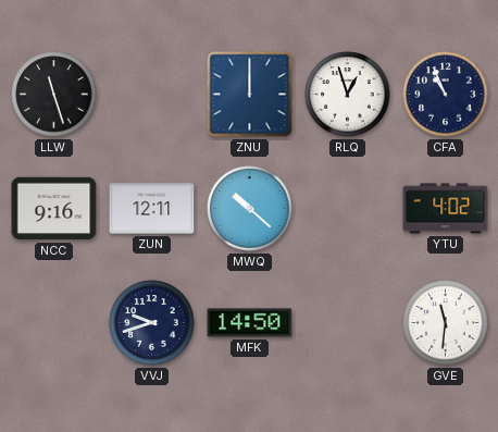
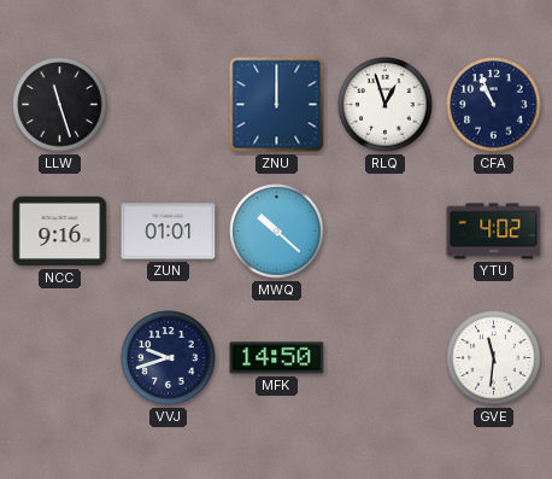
ZUN: 12:11 -> 01:01
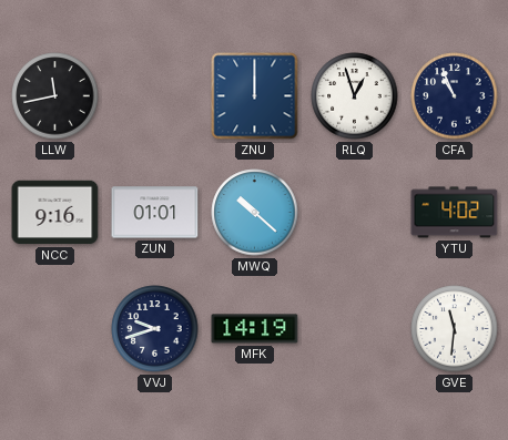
LLW: 11:27 -> 11:43
MFK: 14:50 -> 14:19
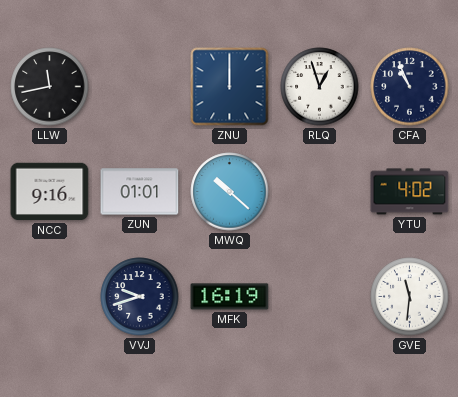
MFK: 14:19 -> 16:19
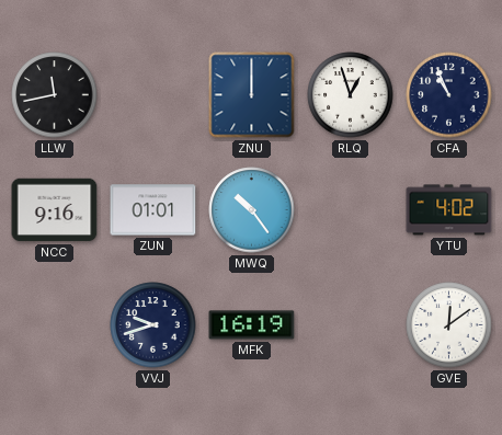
MWQ: 10:22 -> 10:24
GVE: 11:31 -> 12:09
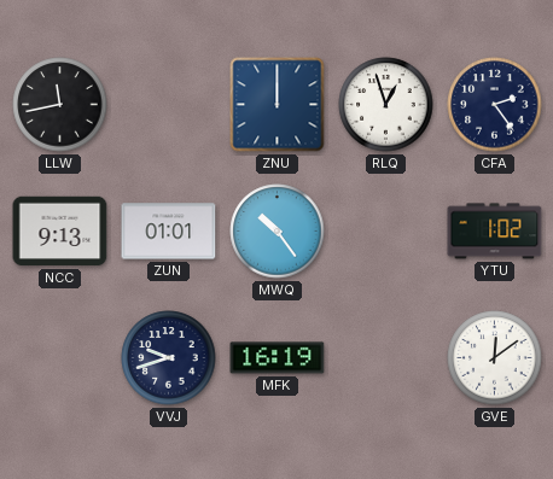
CFA: 10:56 -> 2:24
NCC: 9:16 -> 9:13
YTU: 4:02 -> 1:02
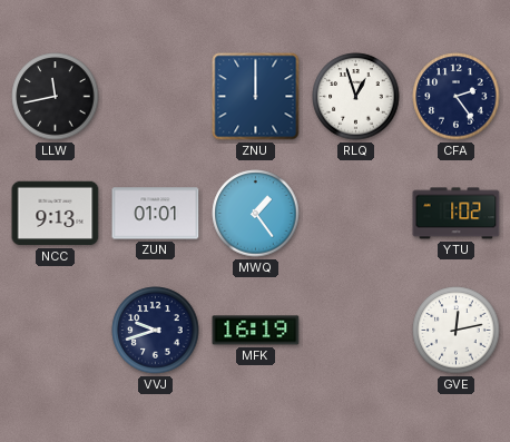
MWQ: 10:24 -> 1:24
GVE: 12:09 -> 12:13
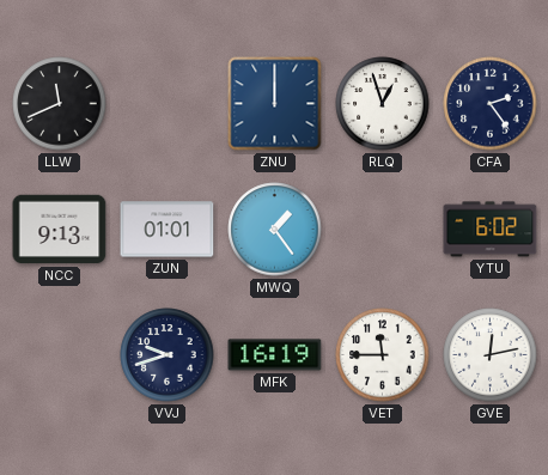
LLW: 11:43 -> 11:41
YTU: 1:02 -> 6:02
VET: none -> 11:45
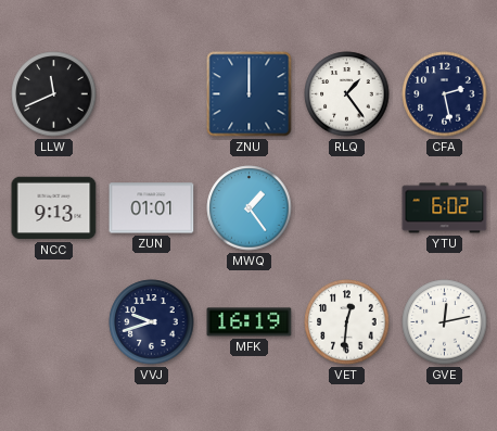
RLQ: 12:57 -> 1:24
CFA: 2:24 -> 2:28
VET: 11:45 -> 12:31
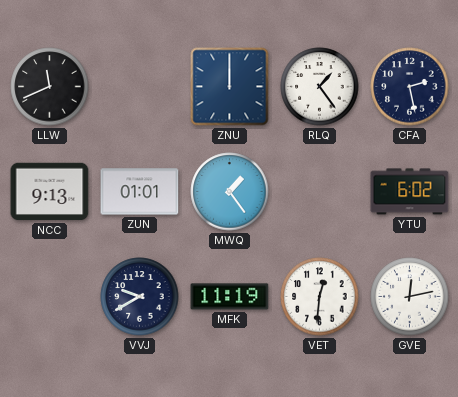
VVJ: 9:42 -> 9:40
MFK: 16:19 -> 11:19
